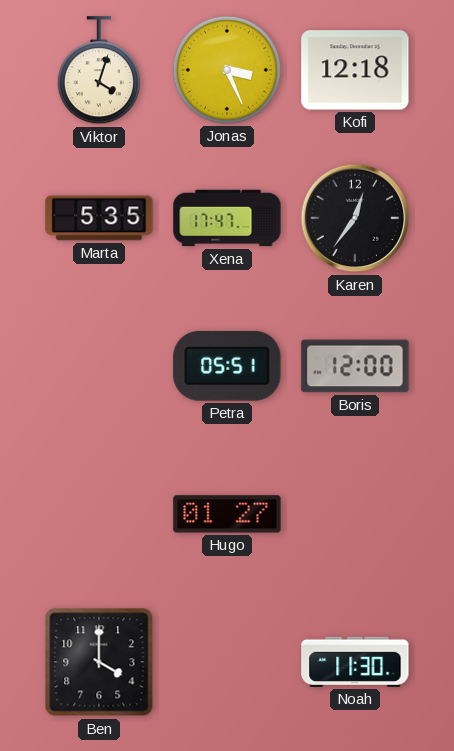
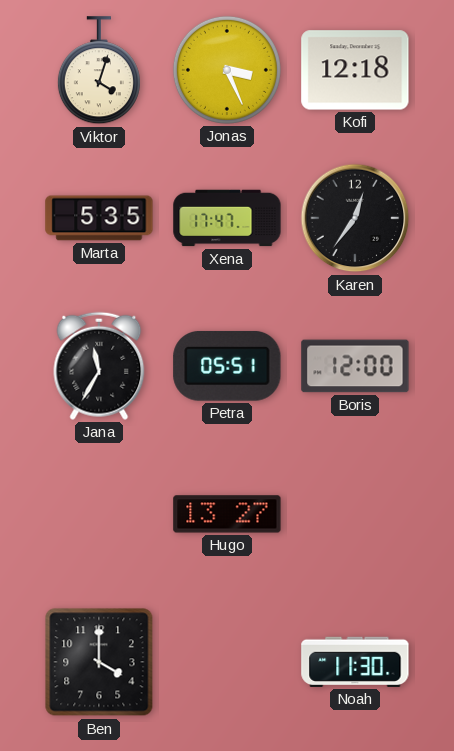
Jana: none -> 11:35
Hugo: 01:27 -> 13:27
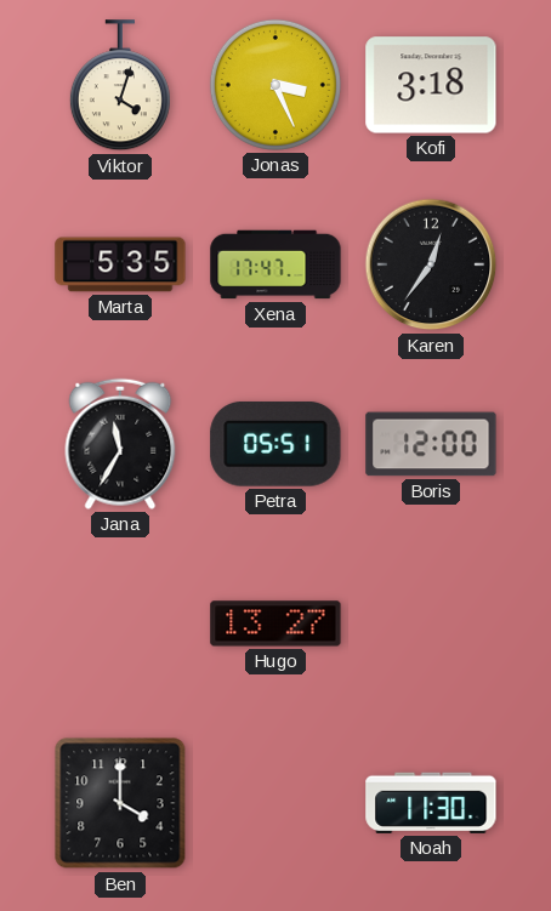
Kofi: 12:18 -> 3:18
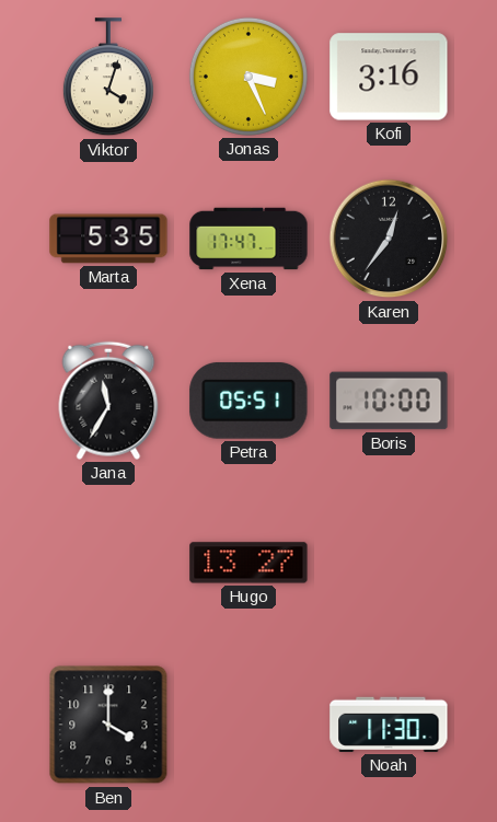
Kofi: 3:18 -> 3:16
Boris: 12:00 -> 10:00
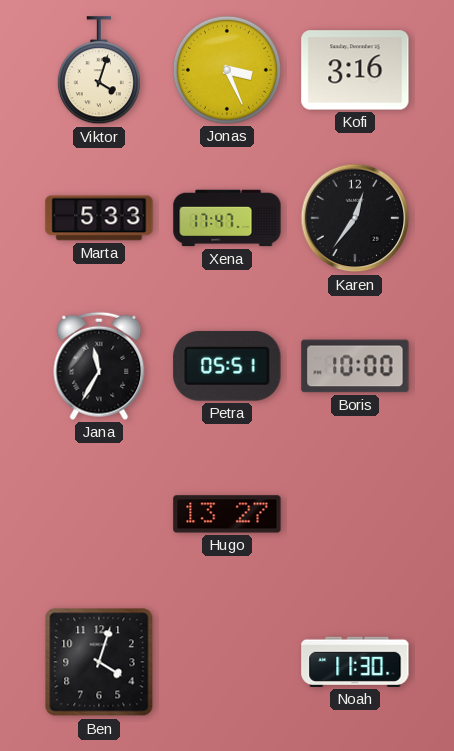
Marta: 5:35 -> 5:33
Ben: 4:00 -> 4:03
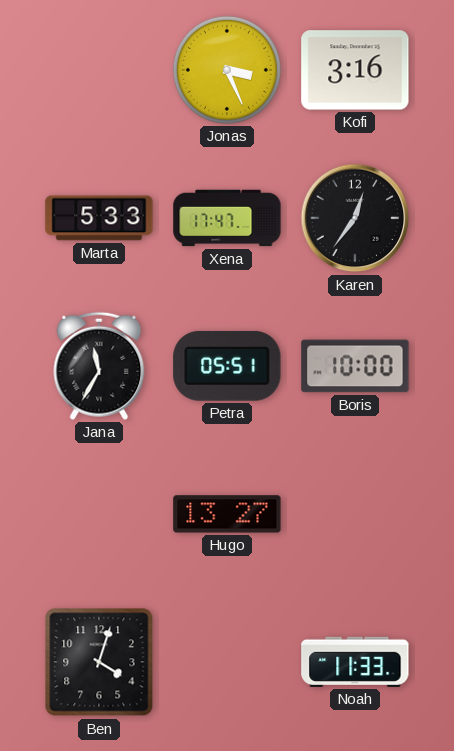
Viktor: 4:03 -> none
Noah: 11:30 -> 11:33
